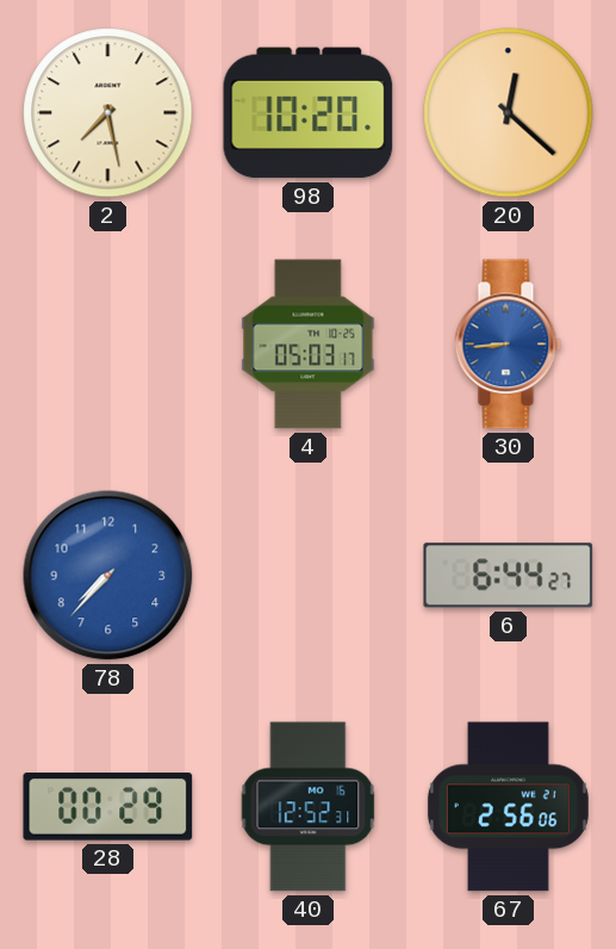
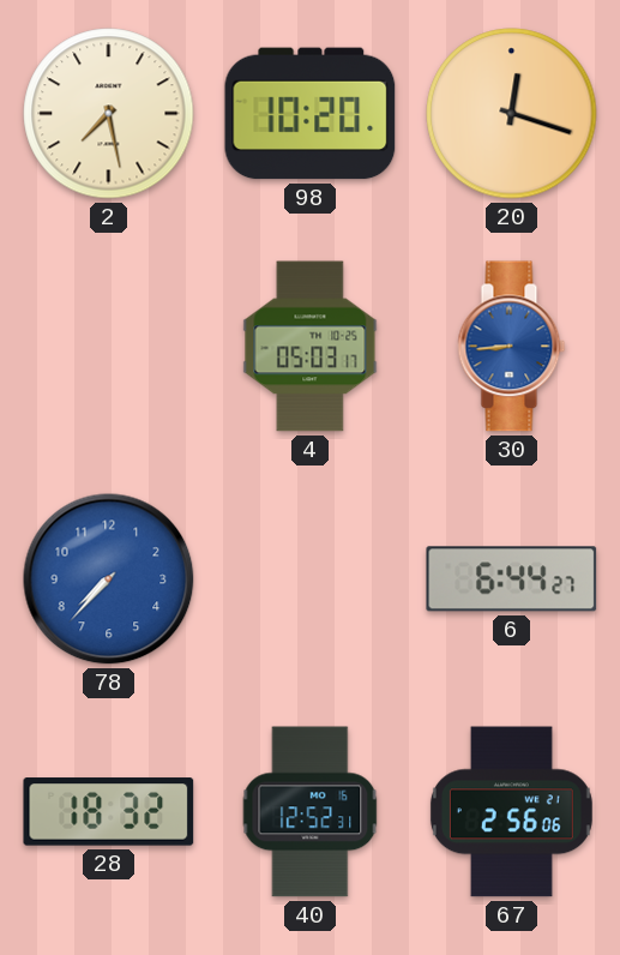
20: 12:22 -> 12:18
28: 00:29 -> 18:32
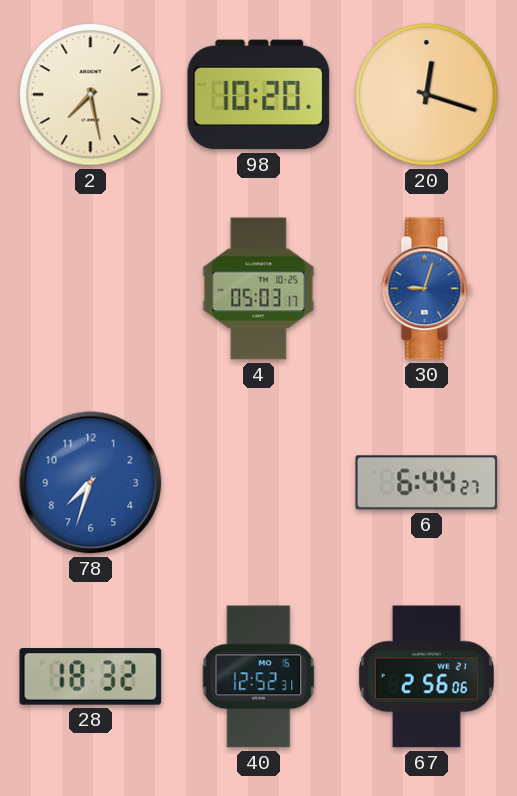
30: 8:44 -> 9:03
78: 7:37 -> 7:33
